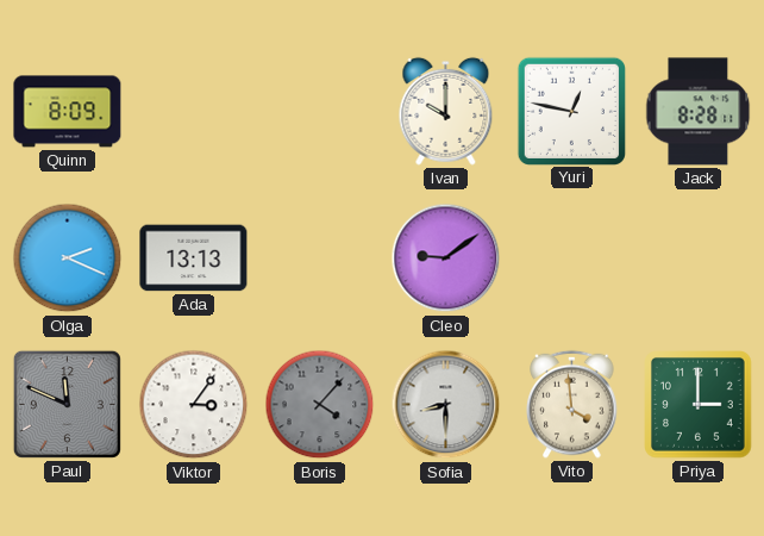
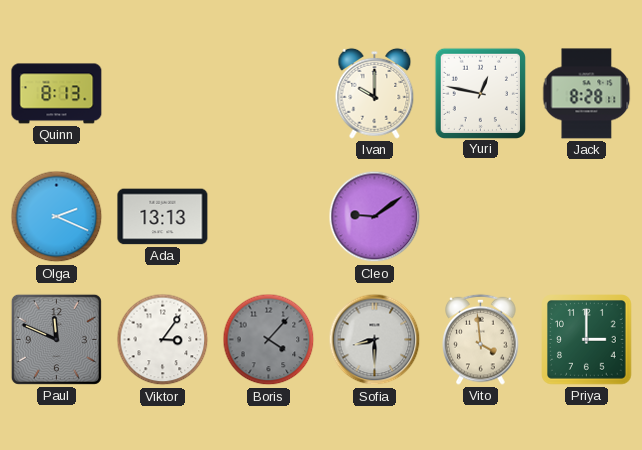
Quinn: 8:09 -> 8:13
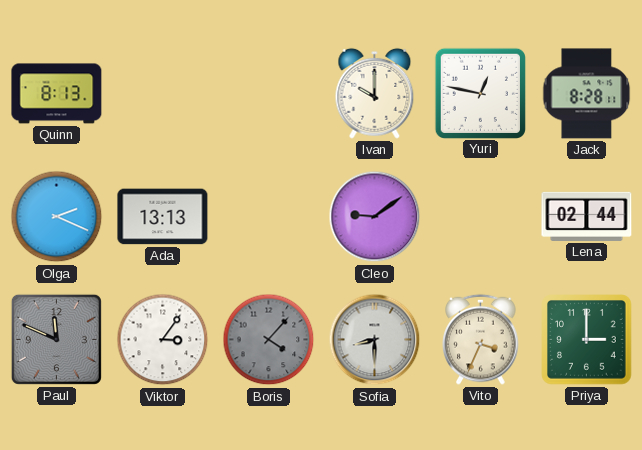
Lena: none -> 02:44
Vito: 3:59 -> 3:34
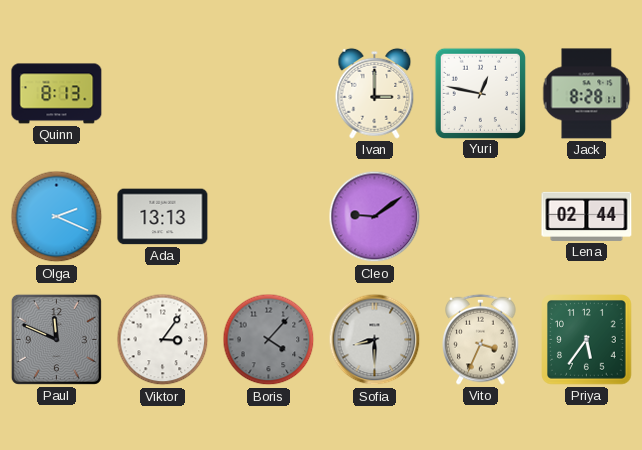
Ivan: 10:00 -> 3:00
Priya: 3:00 -> 5:36
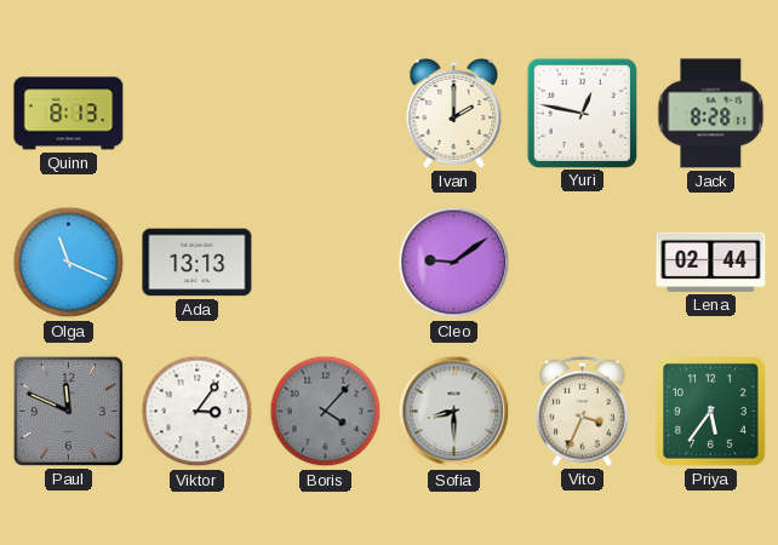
Ivan: 3:00 -> 2:00
Olga: 2:19 -> 11:19
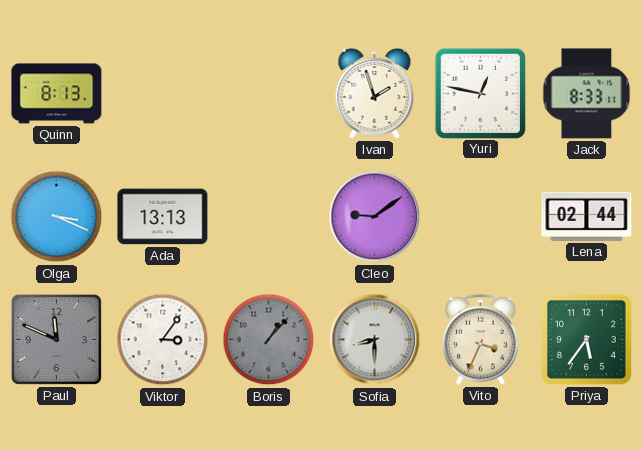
Ivan: 2:00 -> 1:57
Jack: 8:28 -> 8:33
Olga: 11:19 -> 3:19
Boris: 4:07 -> 1:07
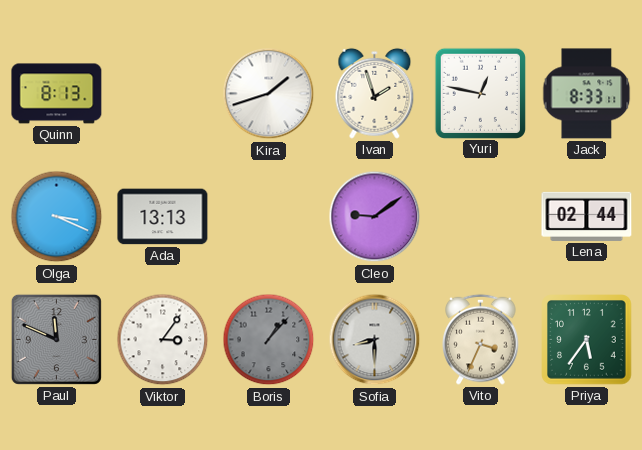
Kira: none -> 1:42
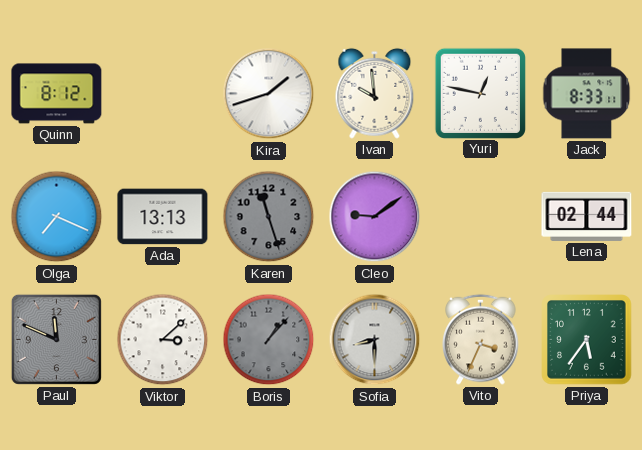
Quinn: 8:13 -> 8:12
Ivan: 1:57 -> 9:59
Olga: 3:19 -> 7:19
Karen: none -> 11:27
Viktor: 3:06 -> 3:08
